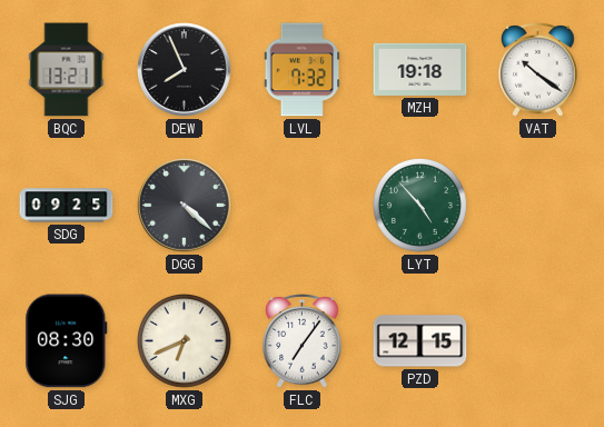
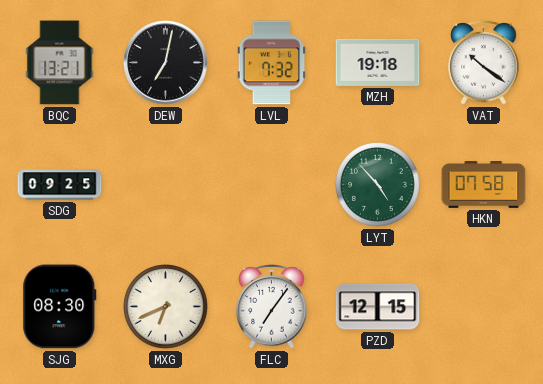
DEW: 7:56 -> 7:02
DGG: 4:22 -> none
HKN: none -> 07:58
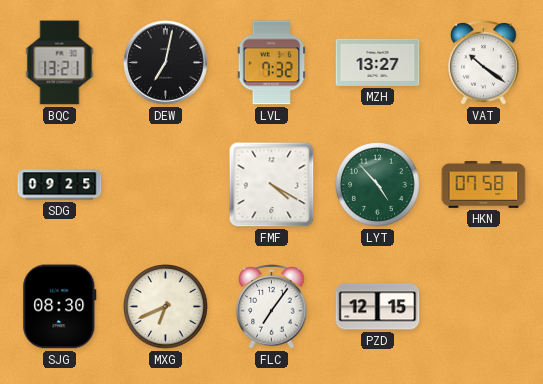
MZH: 19:18 -> 13:27
FMF: none -> 4:20
